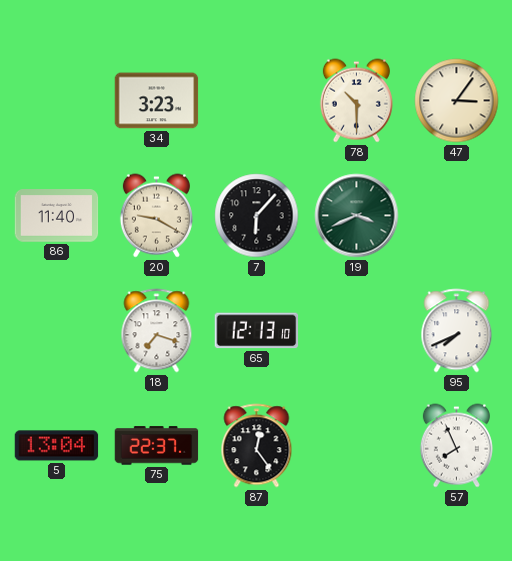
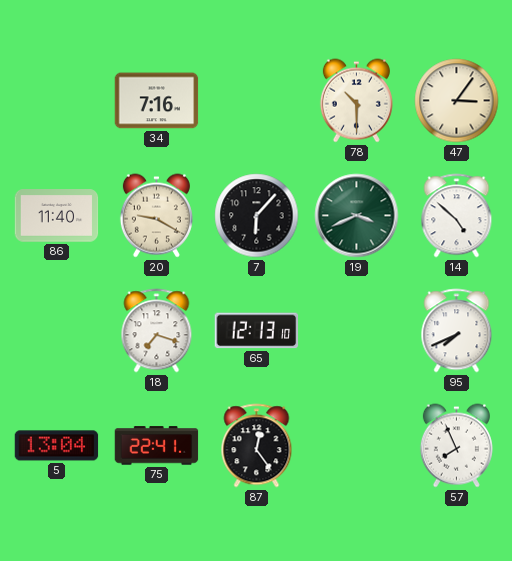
34: 3:23 -> 7:16
14: none -> 4:52
75: 22:37 -> 22:41
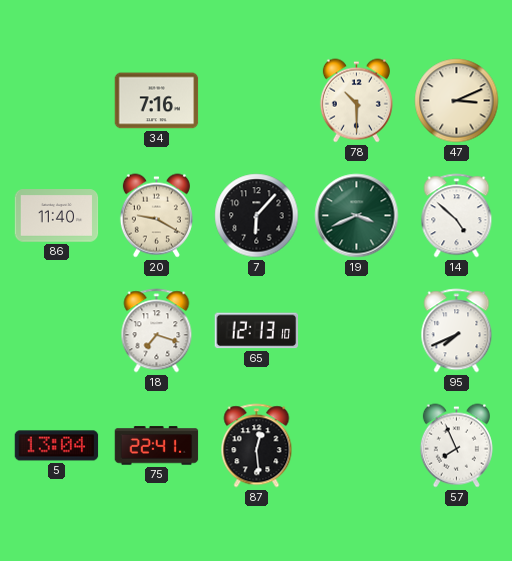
47: 3:06 -> 3:11
87: 12:24 -> 12:29
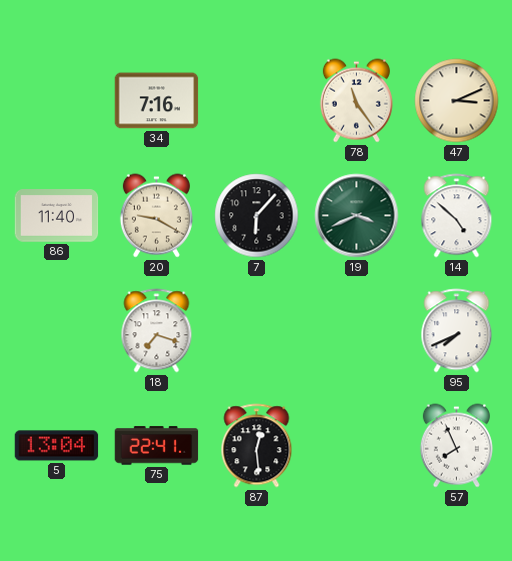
78: 10:30 -> 11:24
65: 12:13 -> none
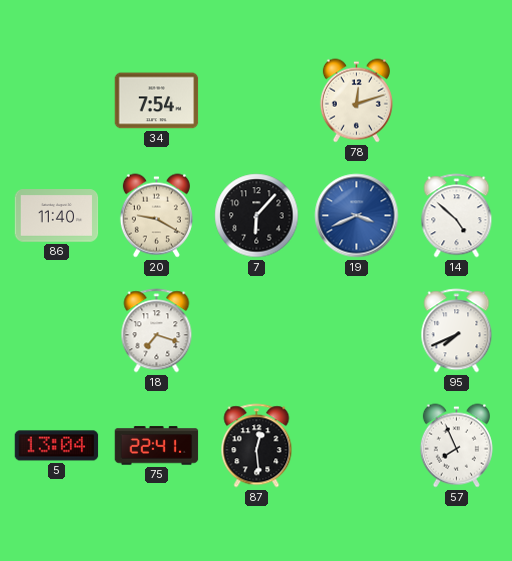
34: 7:16 -> 7:54
78: 11:24 -> 12:12
47: 3:11 -> none
19 dial: green -> blue
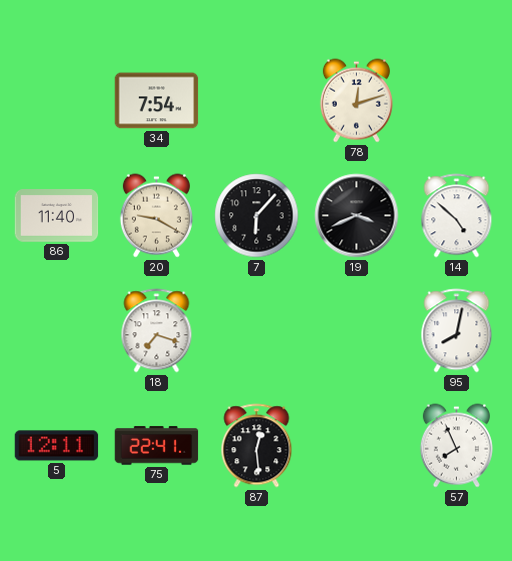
19 dial: blue -> black
95: 7:41 -> 8:02
5: 13:04 -> 12:11
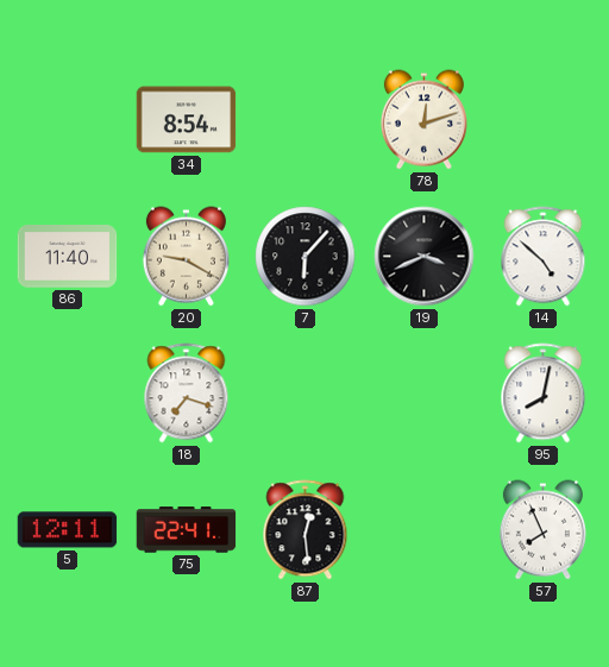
34: 7:54 -> 8:54
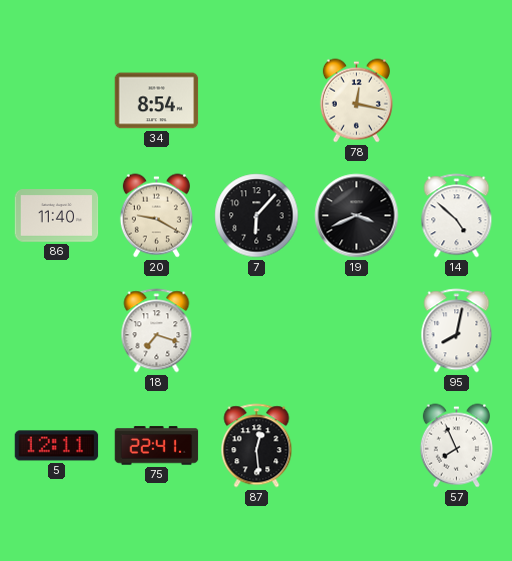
78: 12:12 -> 12:17
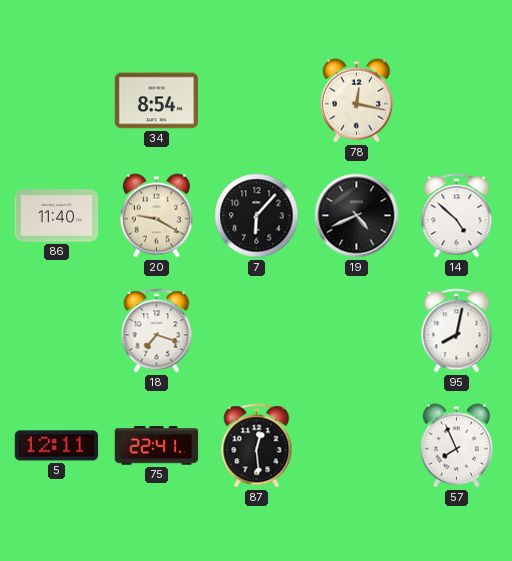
19: 3:41 -> 4:41
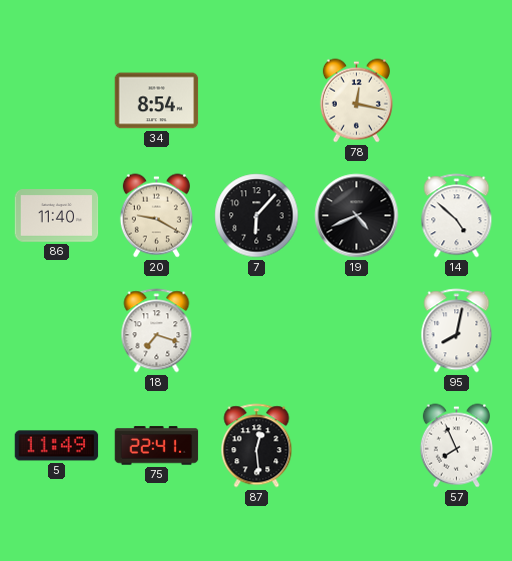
5: 12:11 -> 11:49
